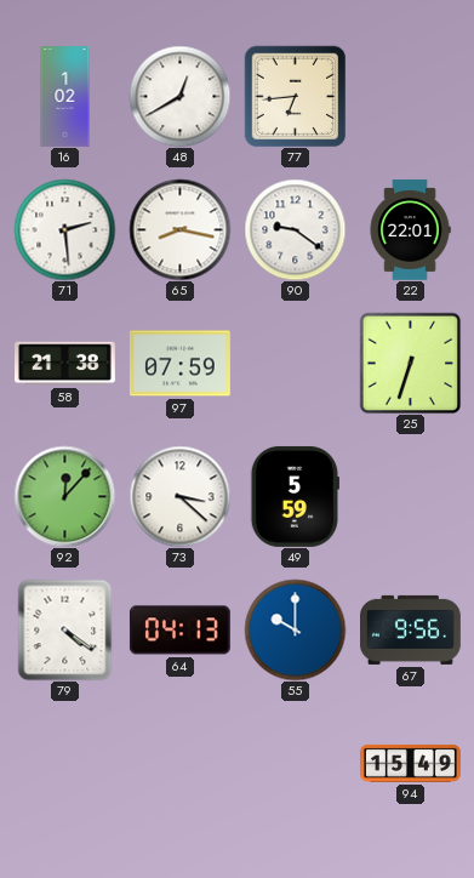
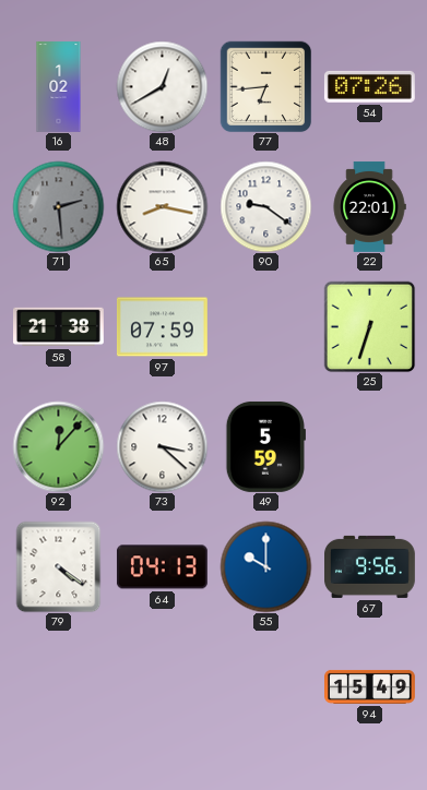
54: none -> 07:26
71 dial: white -> grey
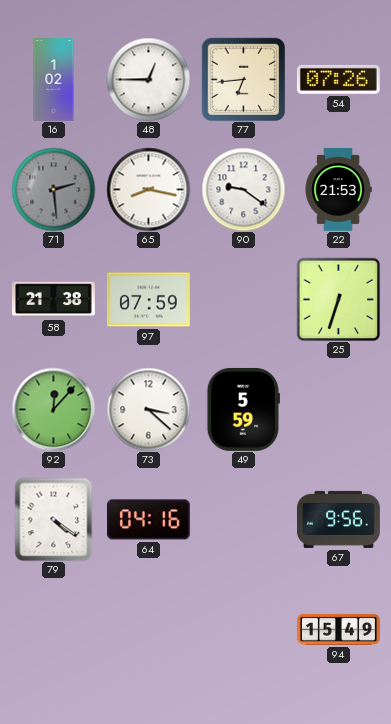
48: 12:40 -> 12:45
22: 22:01 -> 21:53
64: 04:13 -> 04:16
55: 10:00 -> none
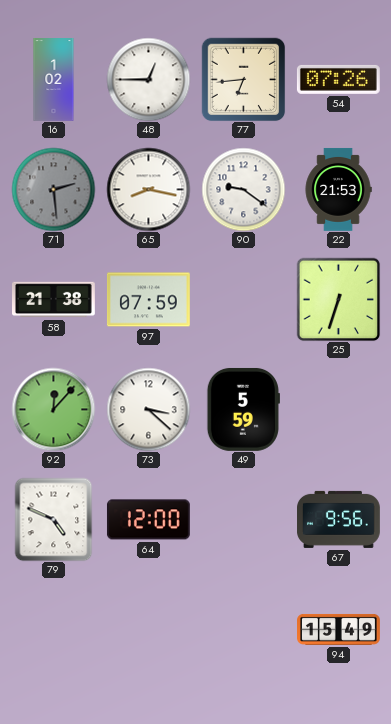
79: 4:21 -> 4:49
64: 04:16 -> 12:00
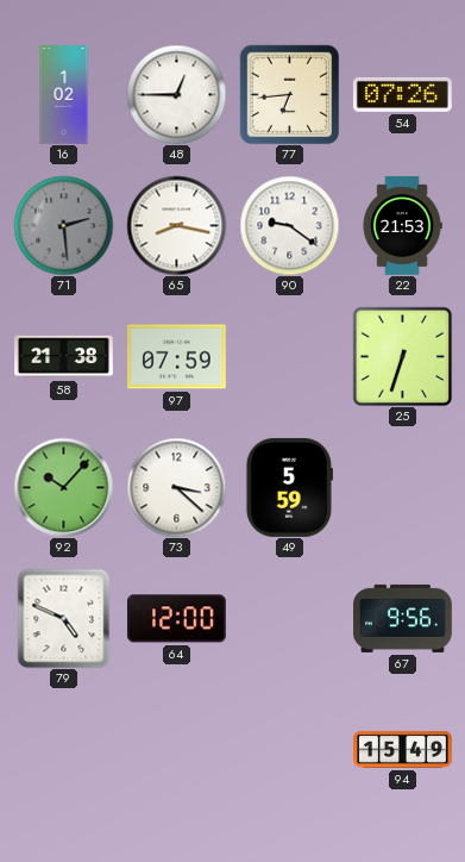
92: 12:07 -> 10:07
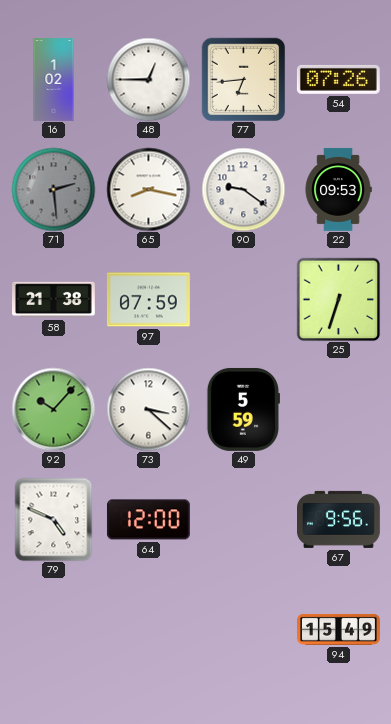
22: 21:53 -> 09:53
